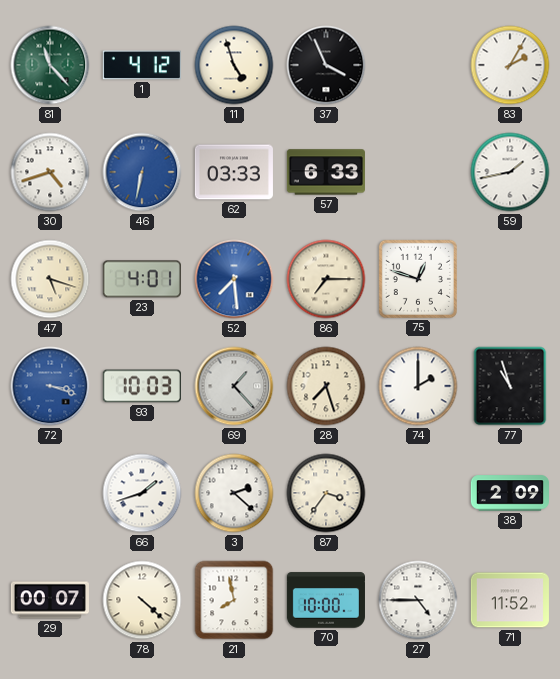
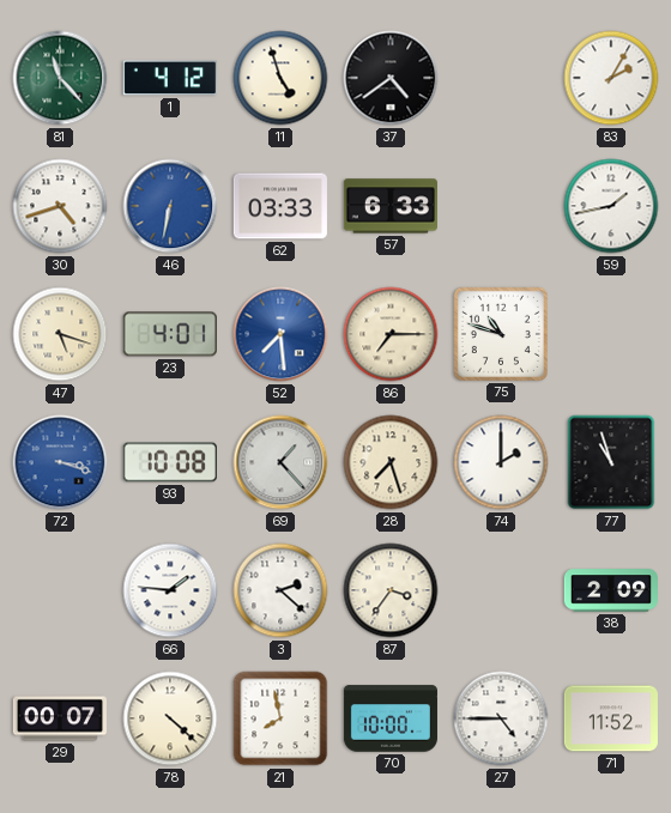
37: 3:56 -> 4:39
75: 12:48 -> 10:48
93: 10:03 -> 10:08
66: 1:42 -> 1:46
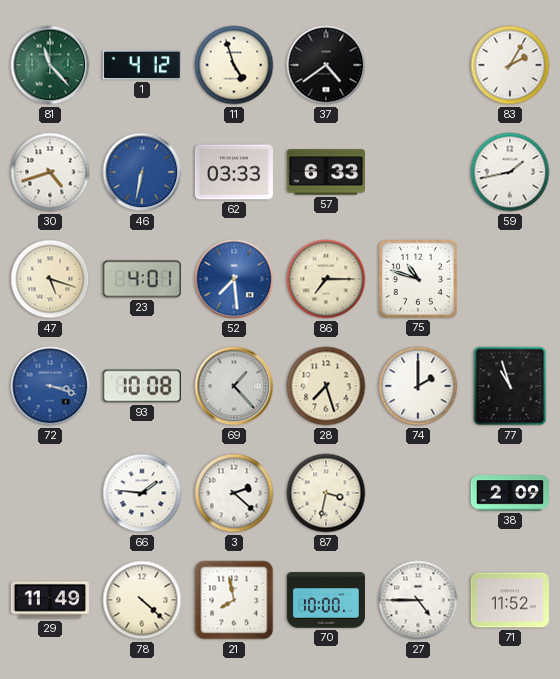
87: 3:36 -> 3:32
29: 00:07 -> 11:49
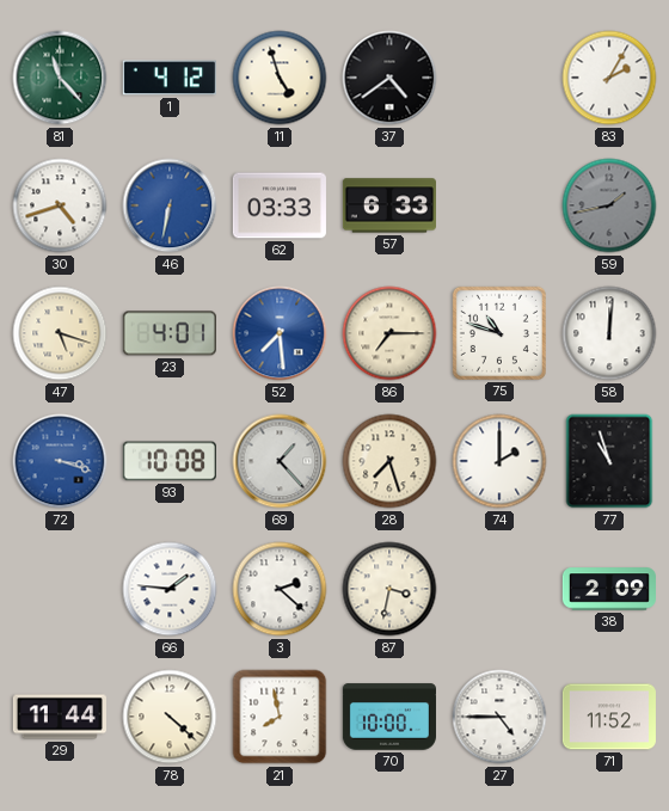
59 dial: white -> grey
58: none -> 12:01
29: 11:49 -> 11:44
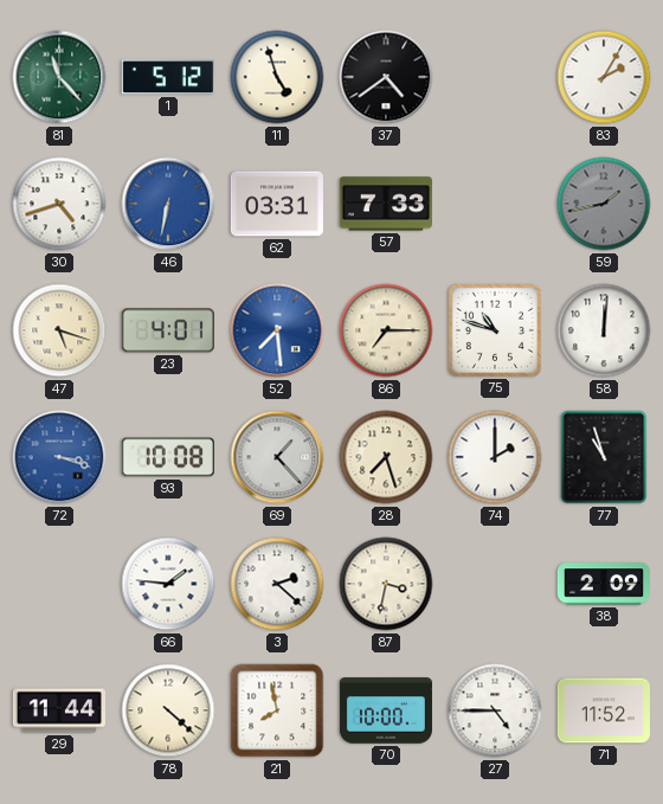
1: 4:12 -> 5:12
62: 03:33 -> 03:31
57: 6:33 -> 7:33
